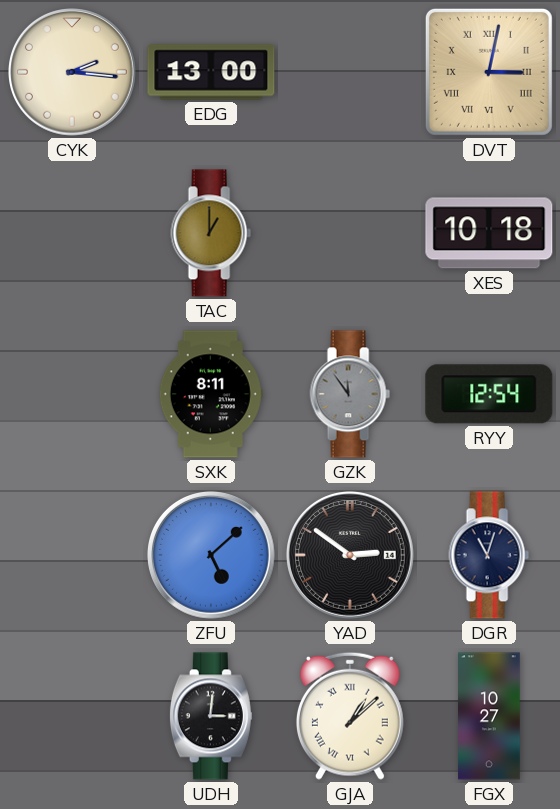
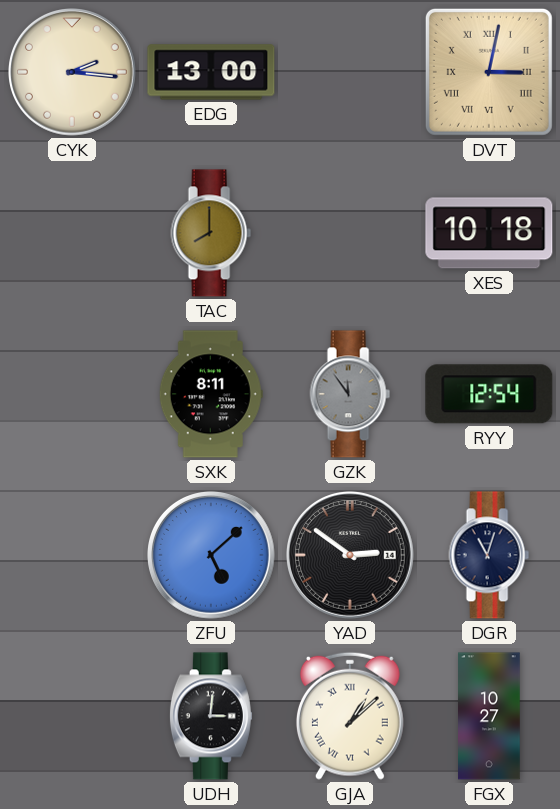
TAC: 1:00 -> 8:00
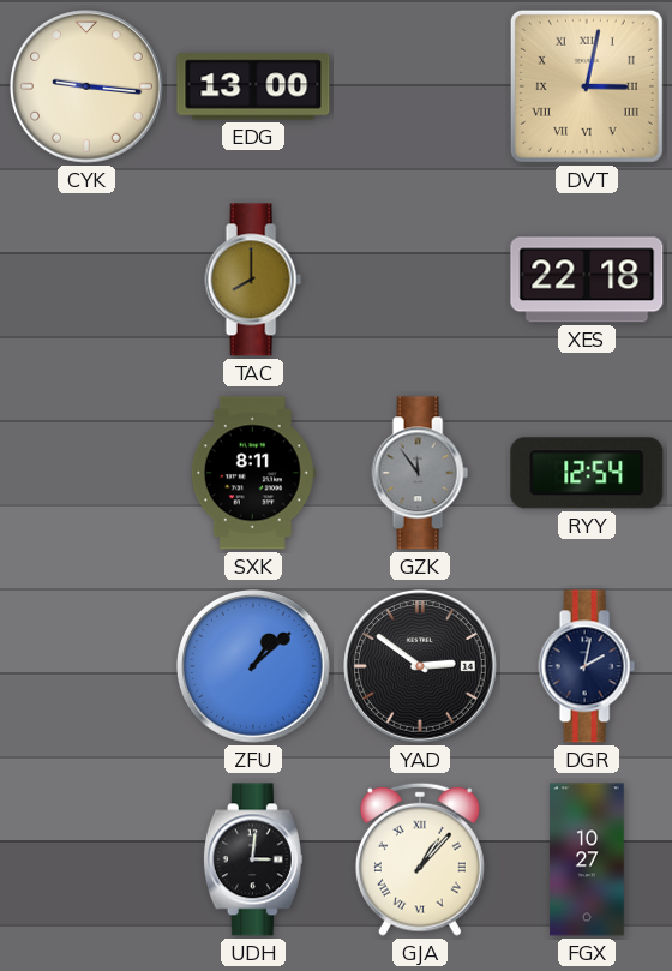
CYK: 2:16 -> 9:16
XES: 10:18 -> 22:18
ZFU: 5:08 -> 1:08
DGR: 11:03 -> 2:02
GJA: 1:08 -> 1:07
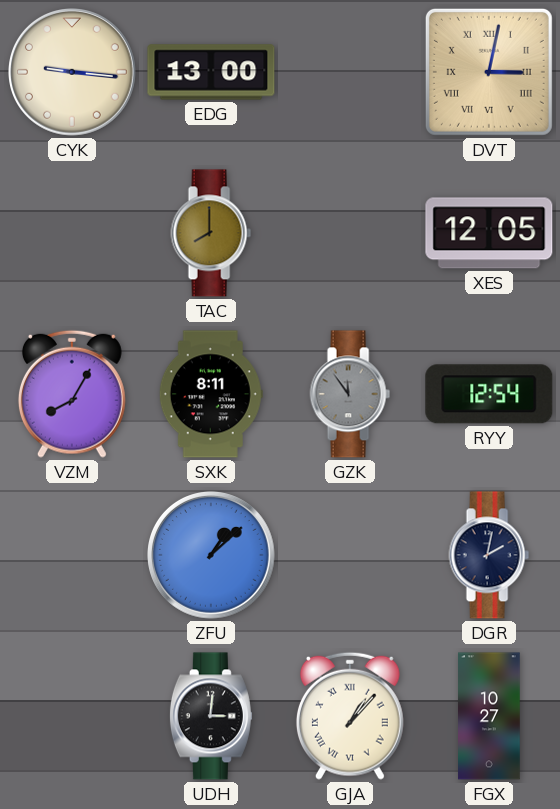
XES: 22:18 -> 12:05
VZM: none -> 8:05
YAD: 2:51 -> none
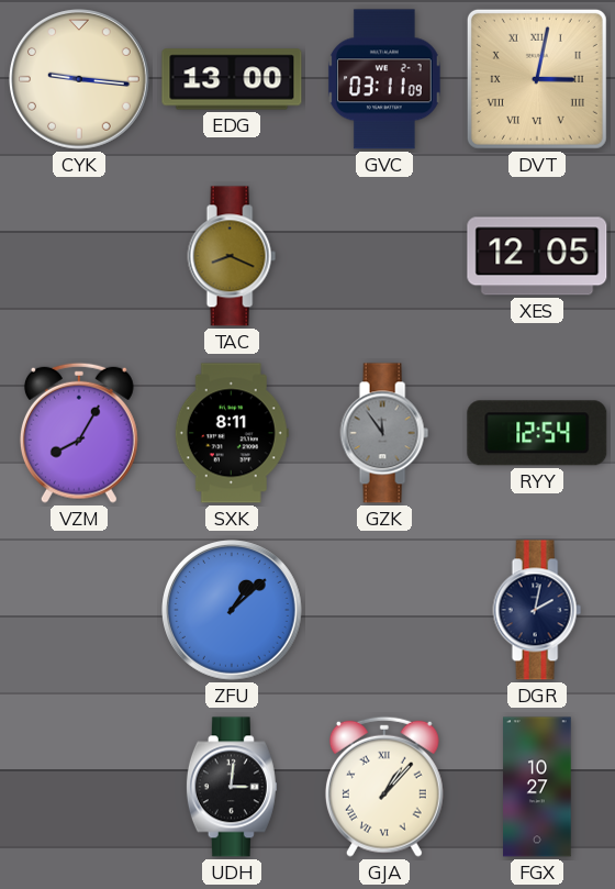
GVC: none -> 03:11
TAC: 8:00 -> 8:19
